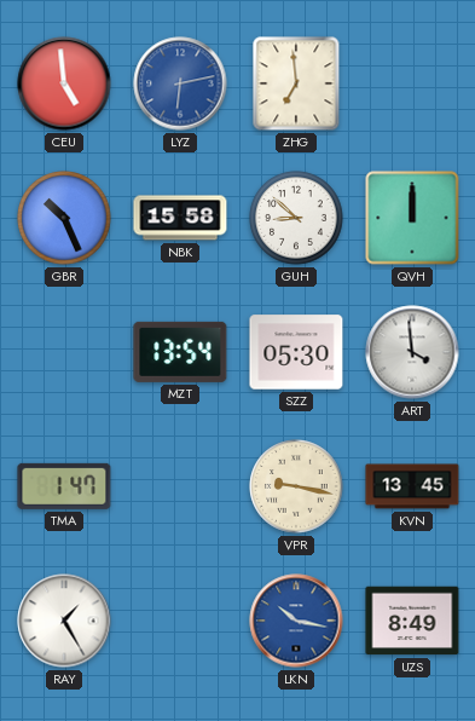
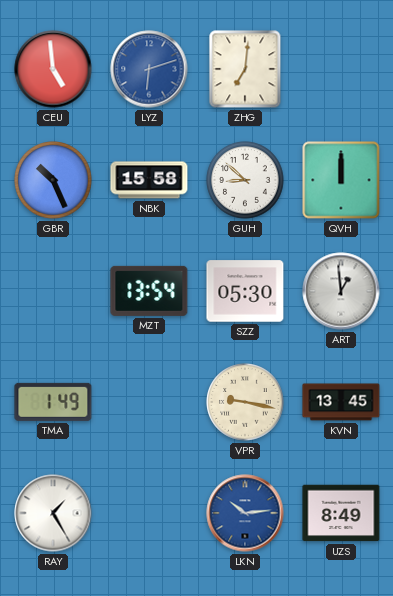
LYZ: 6:13 -> 6:12
ZHG: 6:59 -> 7:01
ART: 3:59 -> 12:59
TMA: 1:47 -> 1:49
LKN: 10:17 -> 10:14
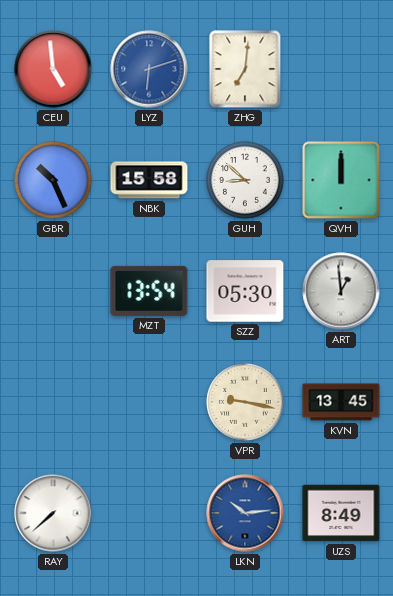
TMA: 1:49 -> none
RAY: 1:25 -> 7:38
